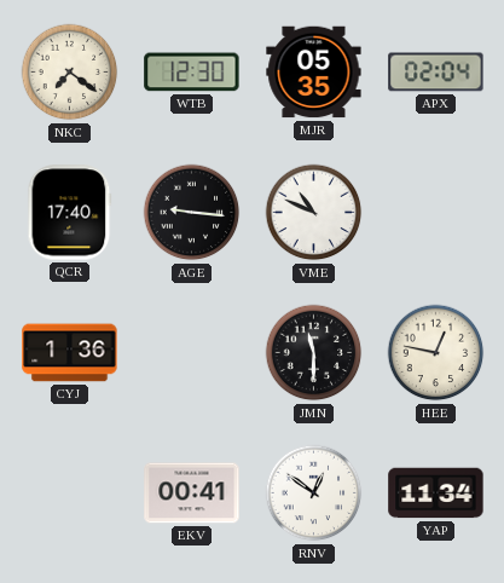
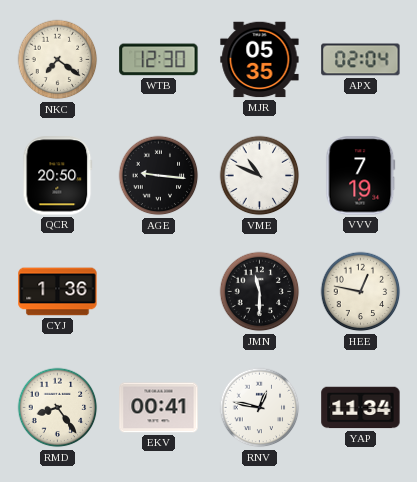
QCR: 17:40 -> 20:50
VVV: none -> 7:19
RMD: none -> 8:24
RNV: 12:51 -> 12:47
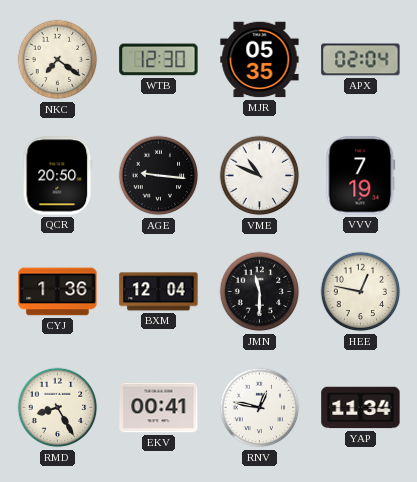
BXM: none -> 12:04
RMD: 8:24 -> 8:25
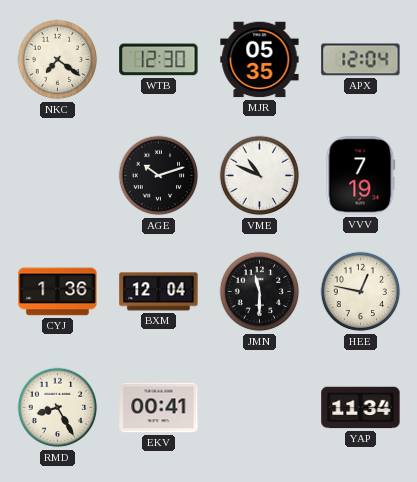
APX: 02:04 -> 12:04
QCR: 20:50 -> none
AGE: 9:16 -> 10:12
RNV: 12:47 -> none
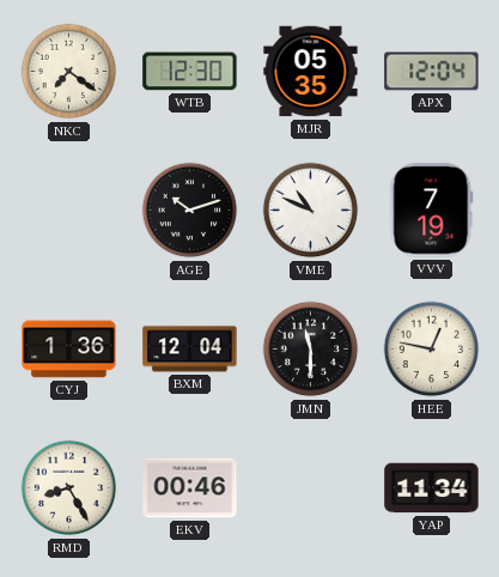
EKV: 00:41 -> 00:46
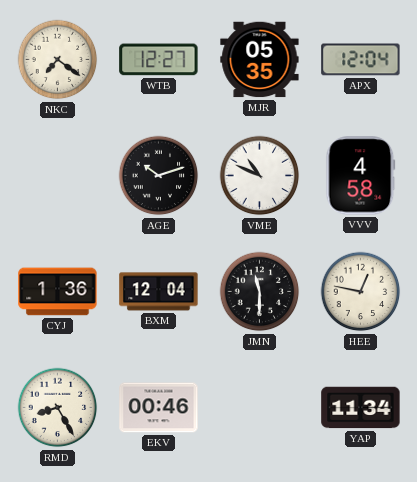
WTB: 12:30 -> 12:27
VVV: 7:19 -> 4:58
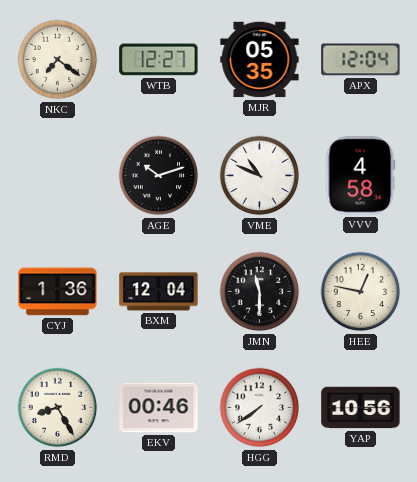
HGG: none -> 7:39
YAP: 11:34 -> 10:56
